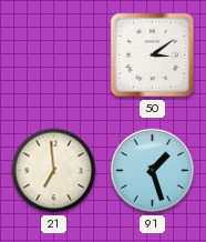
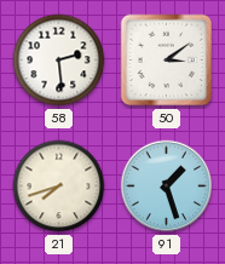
58: none -> 2:29
21: 6:59 -> 7:42
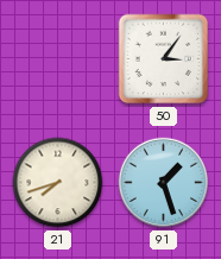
58: 2:29 -> none
50: 3:09 -> 3:06
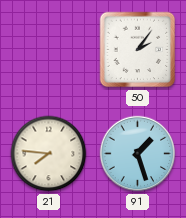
50: 3:06 -> 2:06
21: 7:42 -> 7:46
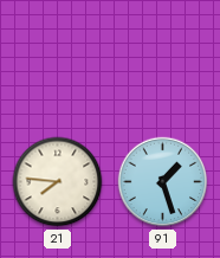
50: 2:06 -> none
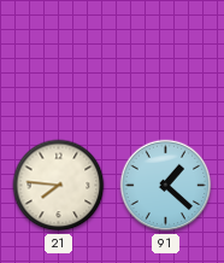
91: 1:27 -> 1:22
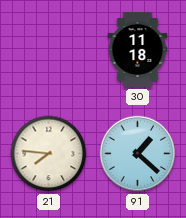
30: none -> 11:18
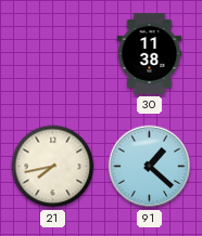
30: 11:18 -> 11:38
21: 7:46 -> 7:43
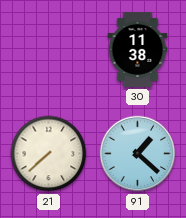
21: 7:43 -> 7:38
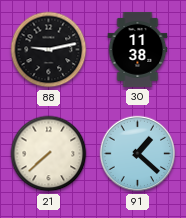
88: none -> 9:13
